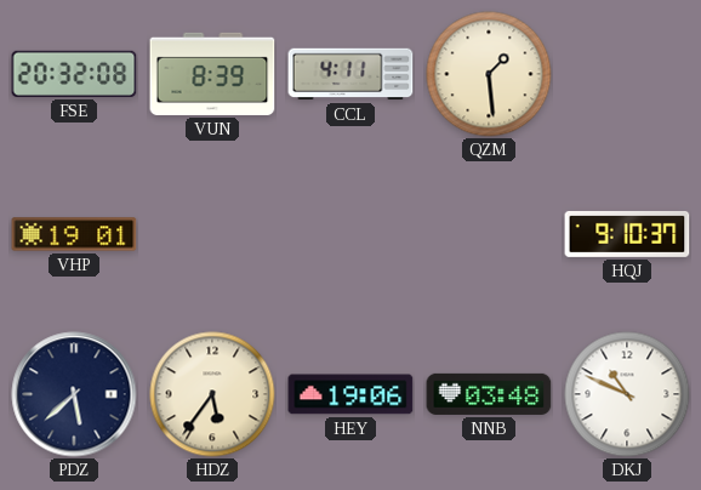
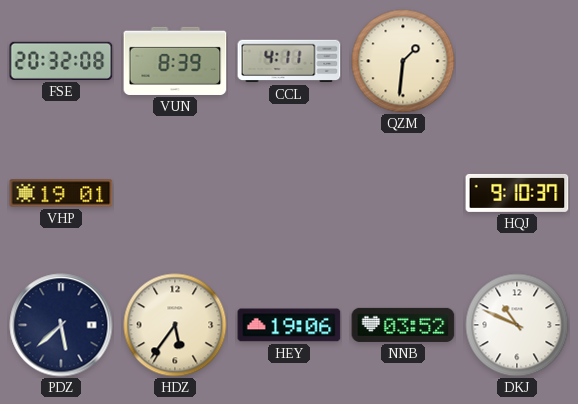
QZM: 1:29 -> 1:31
NNB: 03:48 -> 03:52
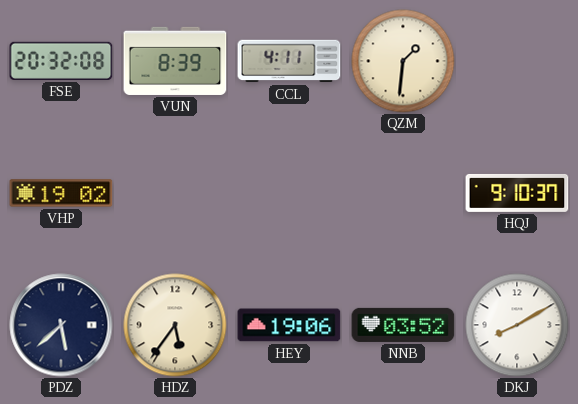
VHP: 19:01 -> 19:02
DKJ: 10:49 -> 8:10
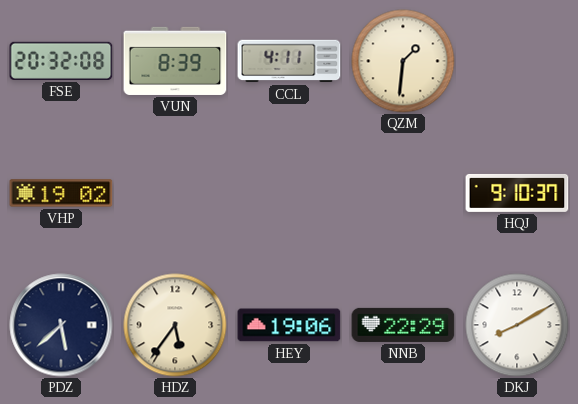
NNB: 03:52 -> 22:29
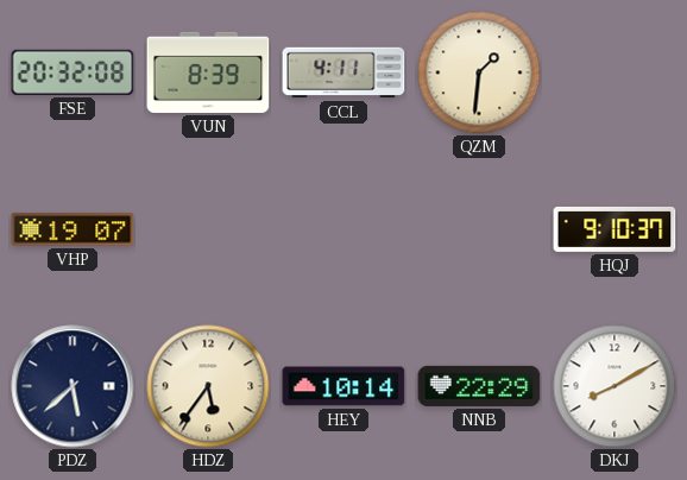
VHP: 19:02 -> 19:07
HEY: 19:06 -> 10:14
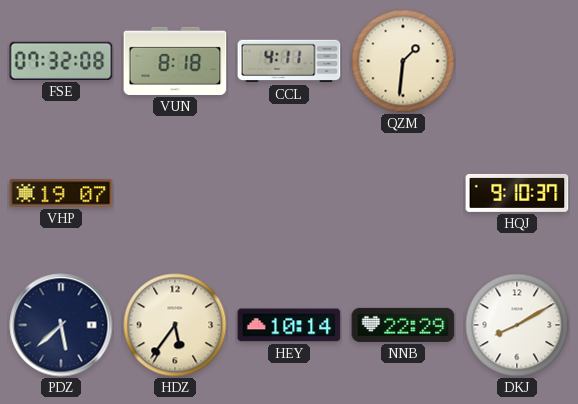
FSE: 20:32 -> 07:32
VUN: 8:39 -> 8:18
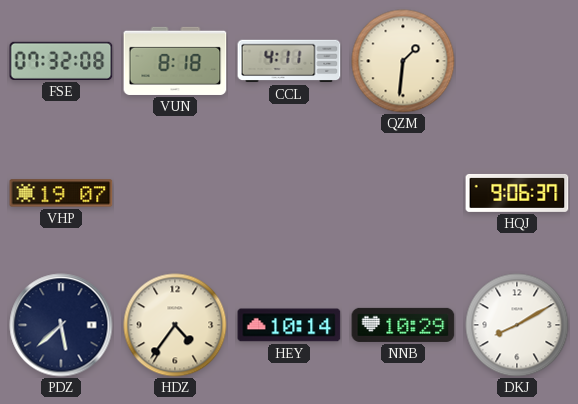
HQJ: 9:10 -> 9:06
HDZ: 5:36 -> 4:36
NNB: 22:29 -> 10:29
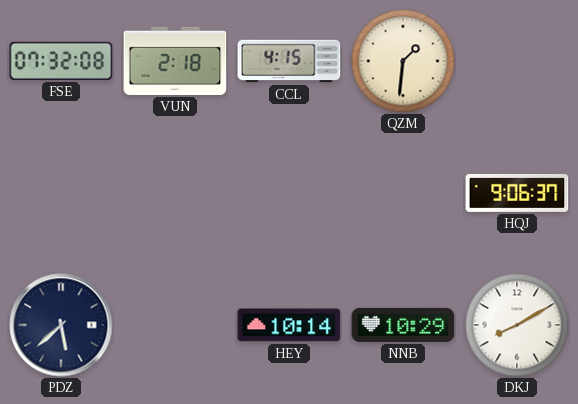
VUN: 8:18 -> 2:18
CCL: 4:11 -> 4:15
VHP: 19:07 -> none
HDZ: 4:36 -> none
